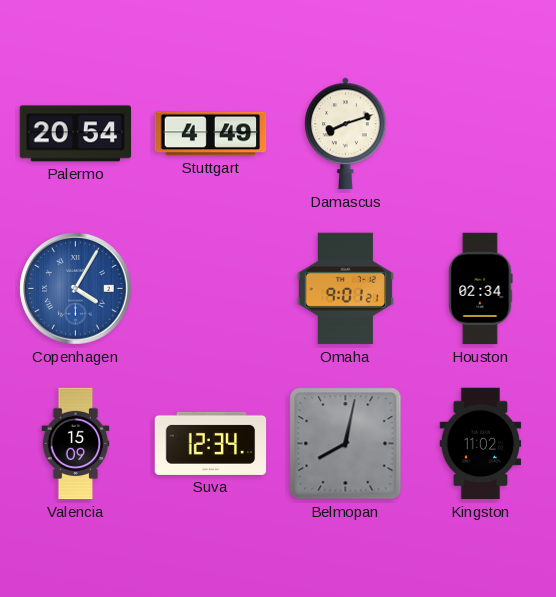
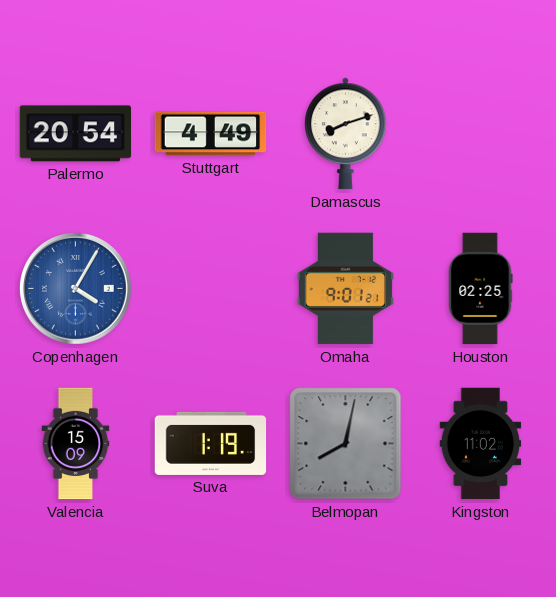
Houston: 02:34 -> 02:25
Suva: 12:34 -> 1:19
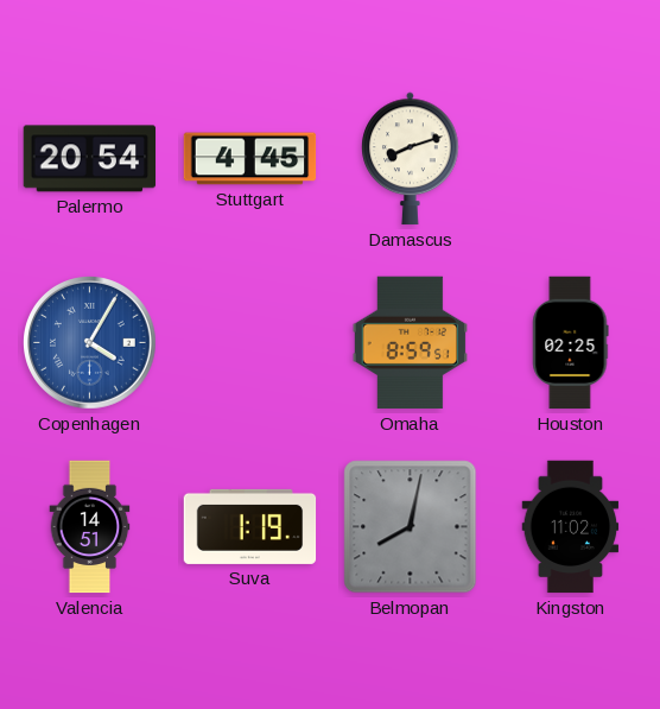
Stuttgart: 4:49 -> 4:45
Omaha: 9:01 -> 8:59
Valencia: 15:09 -> 14:51
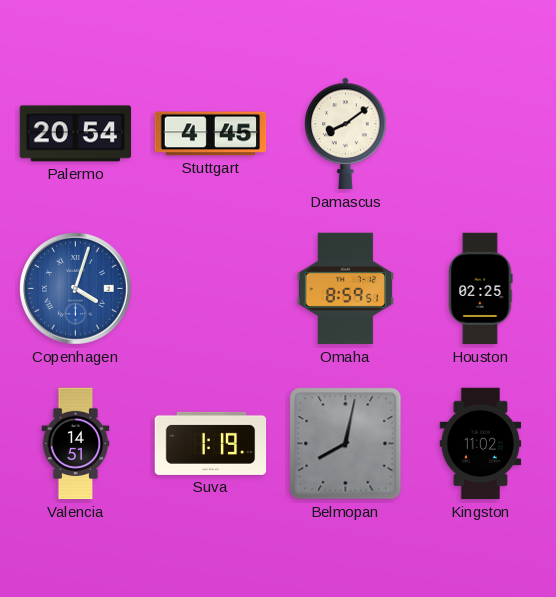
Damascus: 8:12 -> 8:09
Copenhagen: 4:05 -> 4:03
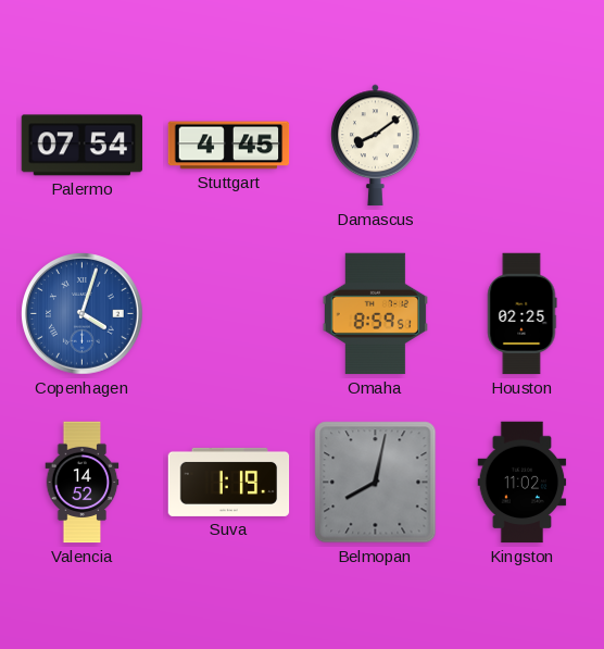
Palermo: 20:54 -> 07:54
Valencia: 14:51 -> 14:52
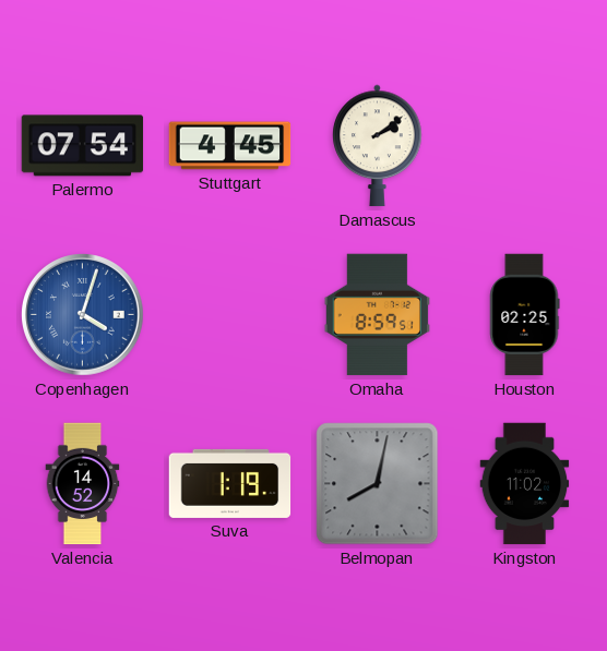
Damascus: 8:09 -> 2:09
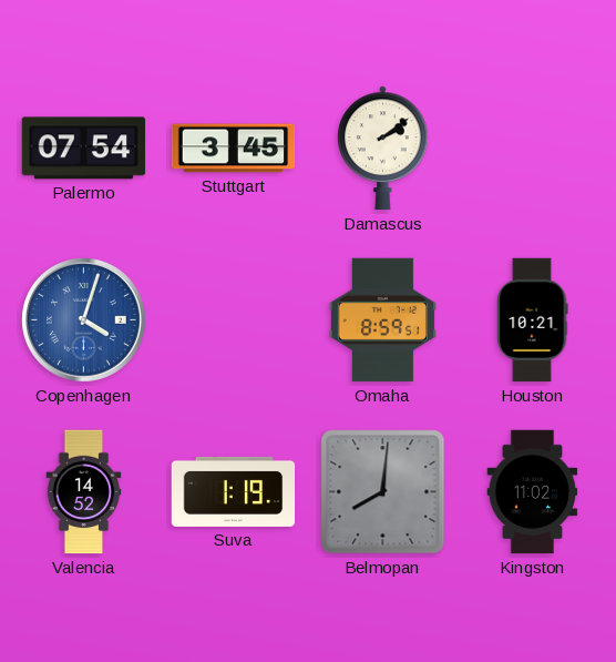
Stuttgart: 4:45 -> 3:45
Houston: 02:25 -> 10:21
Belmopan: 8:02 -> 8:01
